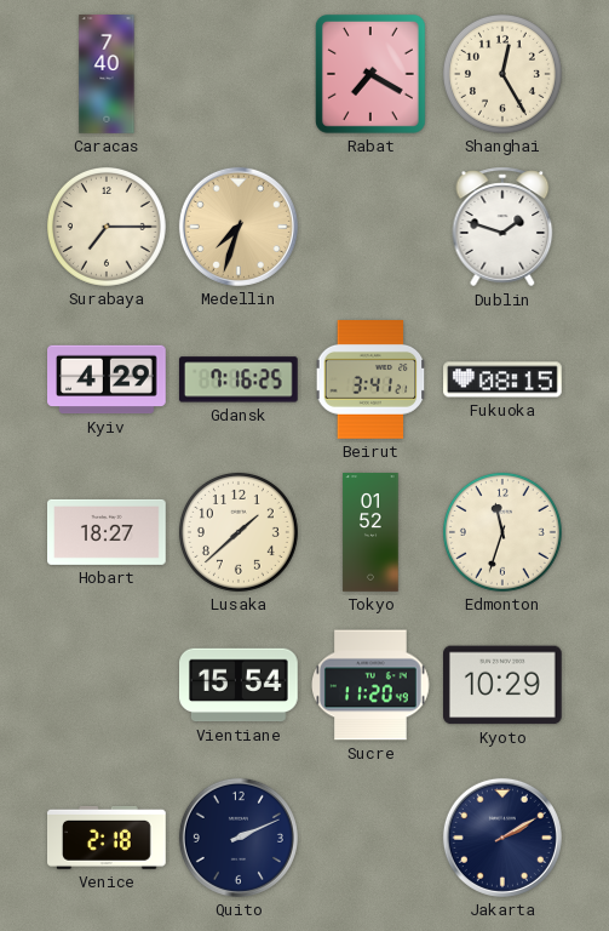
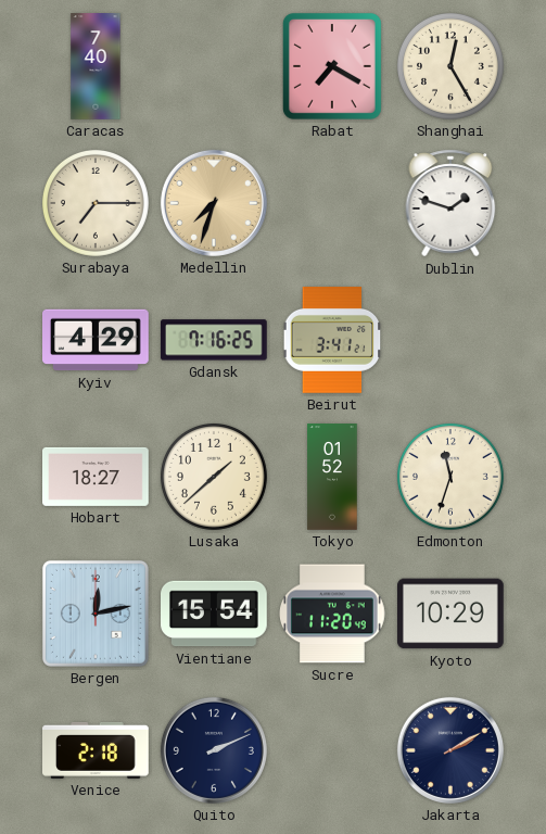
Fukuoka: 08:15 -> none
Bergen: none -> 12:13
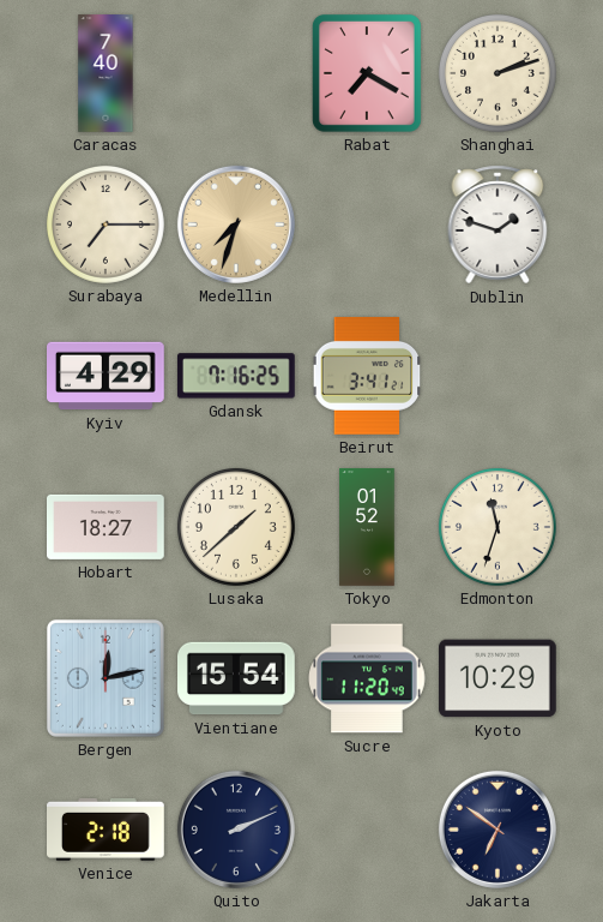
Shanghai: 12:25 -> 2:12
Jakarta: 2:10 -> 6:51
